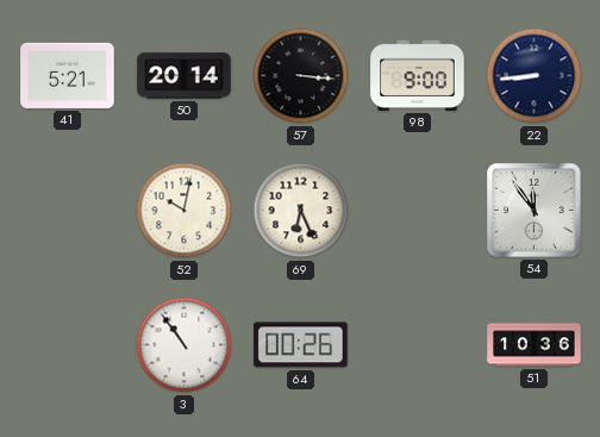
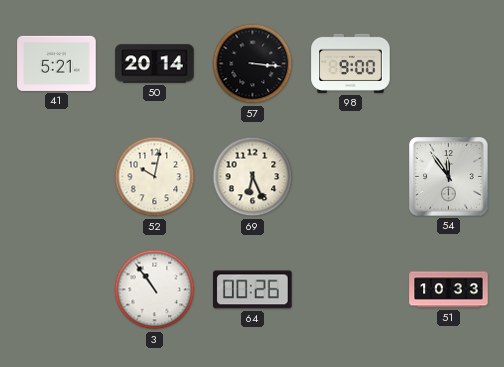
22: 8:44 -> none
51: 10:36 -> 10:33
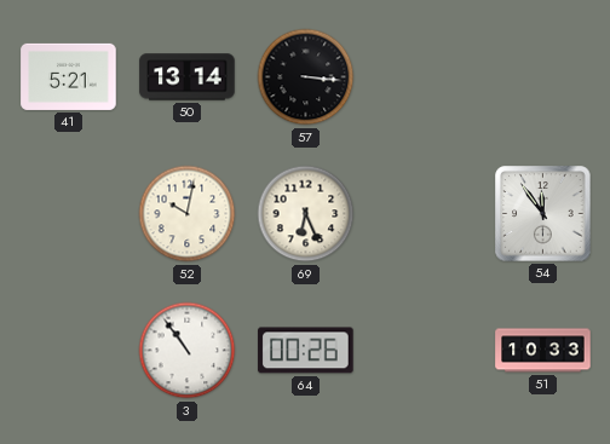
50: 20:14 -> 13:14
98: 9:00 -> none
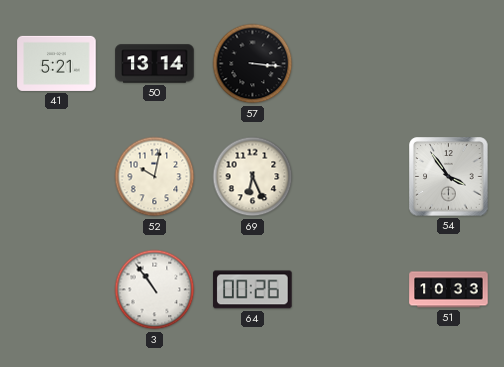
54: 11:54 -> 3:54
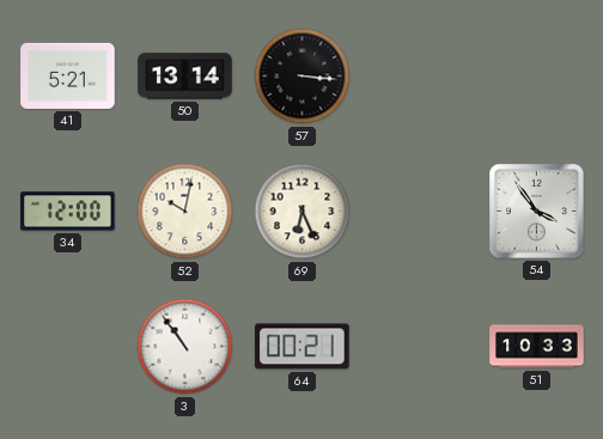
34: none -> 12:00
64: 00:26 -> 00:21
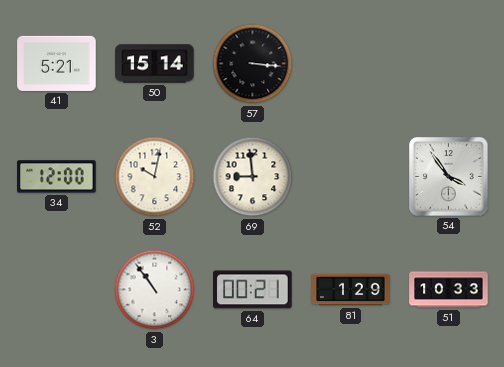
50: 13:14 -> 15:14
69: 6:26 -> 8:59
81: none -> 1:29
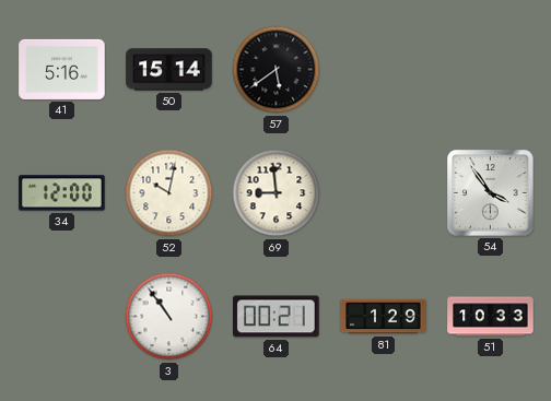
41: 5:21 -> 5:16
57: 3:16 -> 5:39
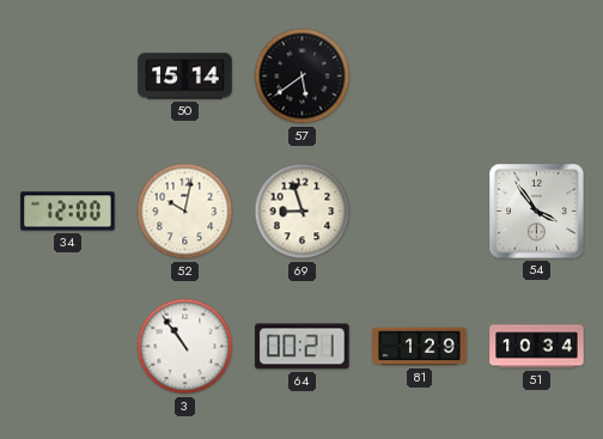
41: 5:16 -> none
69: 8:59 -> 8:57
51: 10:33 -> 10:34
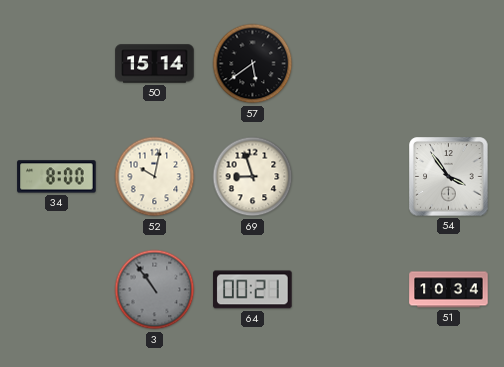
34: 12:00 -> 8:00
3 dial: white -> grey
81: 1:29 -> none
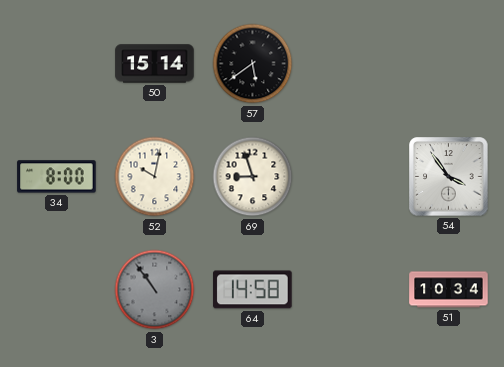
64: 00:21 -> 14:58
